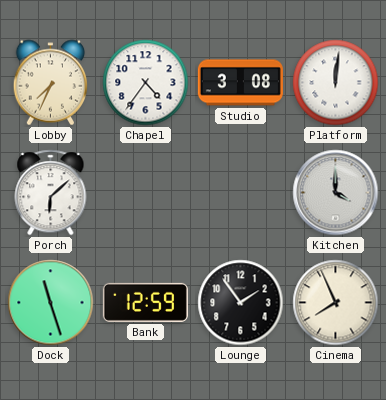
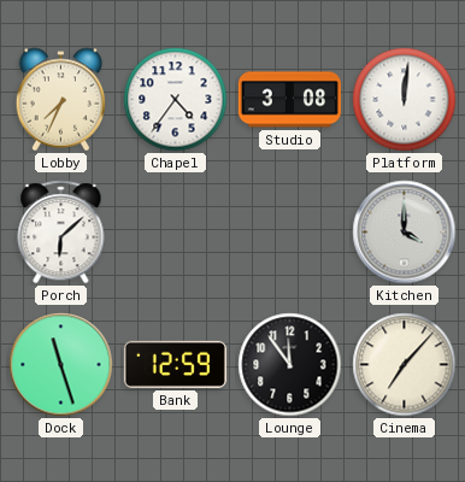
Lounge: 1:54 -> 11:54
Cinema: 7:56 -> 7:07
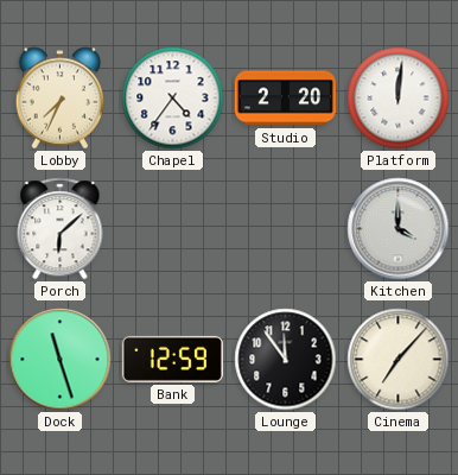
Studio: 3:08 -> 2:20
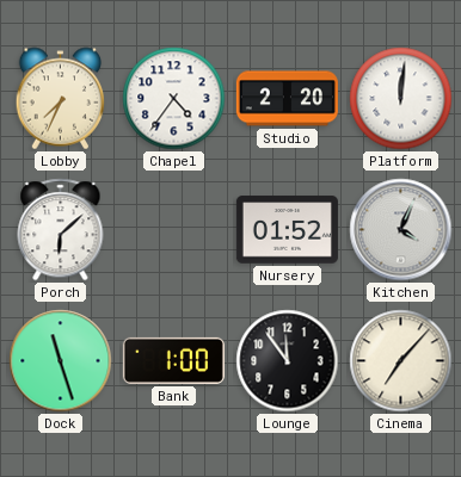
Nursery: none -> 01:52
Kitchen: 4:00 -> 4:04
Bank: 12:59 -> 1:00
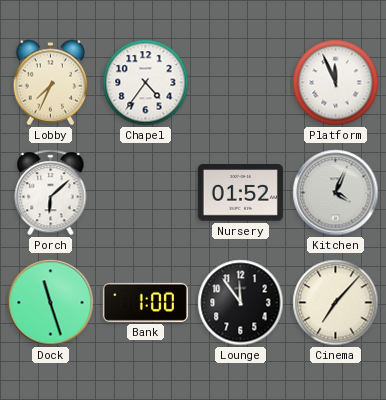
Studio: 2:20 -> none
Platform: 12:01 -> 11:56
